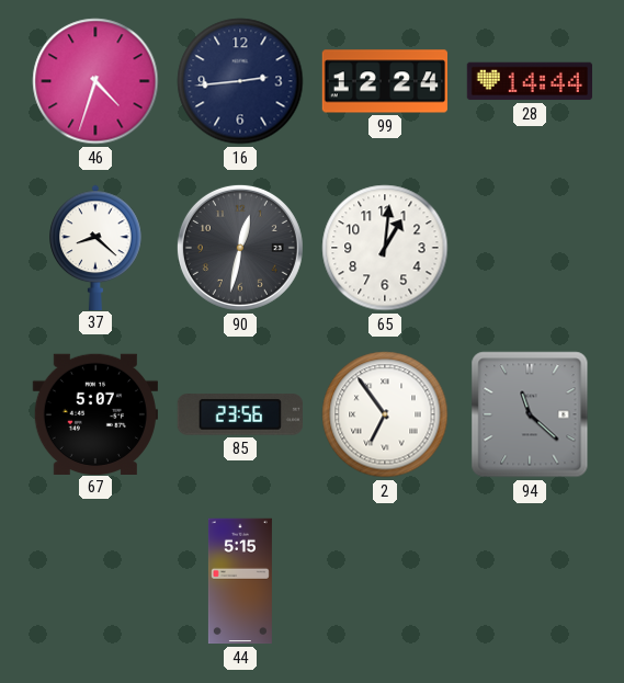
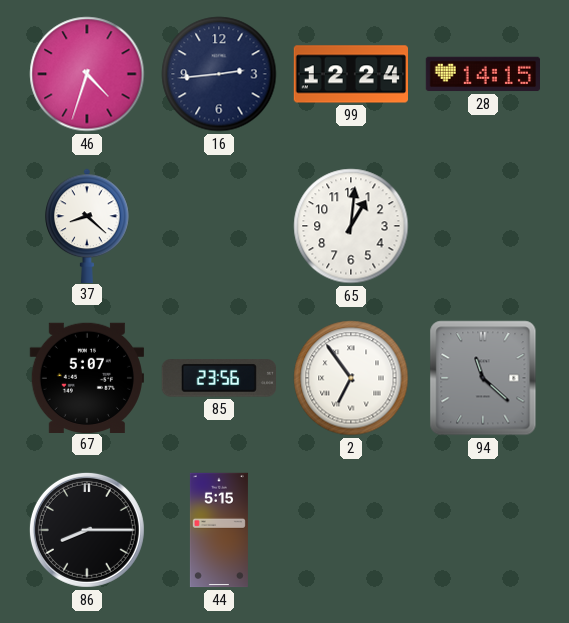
28: 14:44 -> 14:15
90: 12:32 -> none
86: none -> 8:15
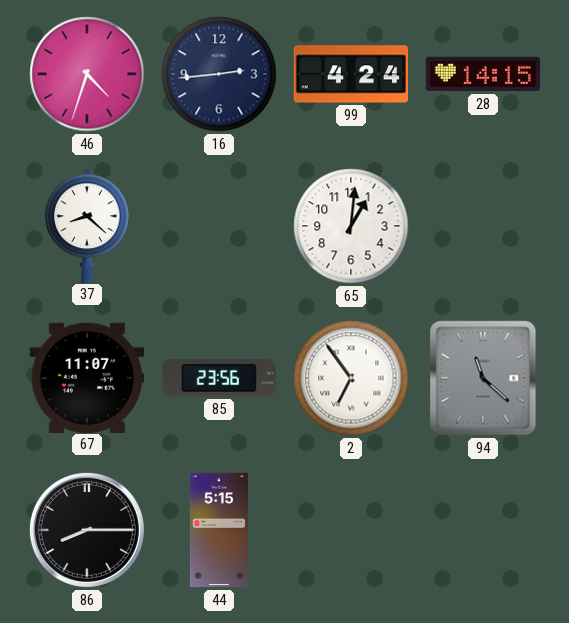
99: 12:24 -> 4:24
67: 5:07 -> 11:07
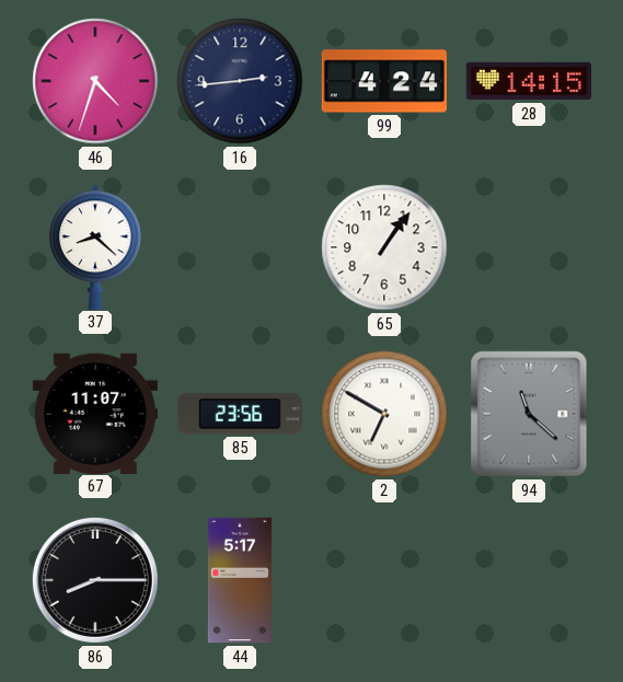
65: 1:01 -> 1:06
2: 6:54 -> 6:50
44: 5:15 -> 5:17
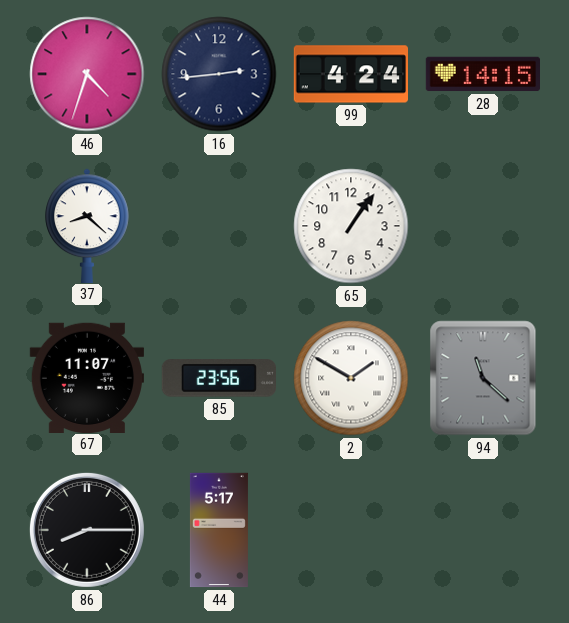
2: 6:50 -> 1:50
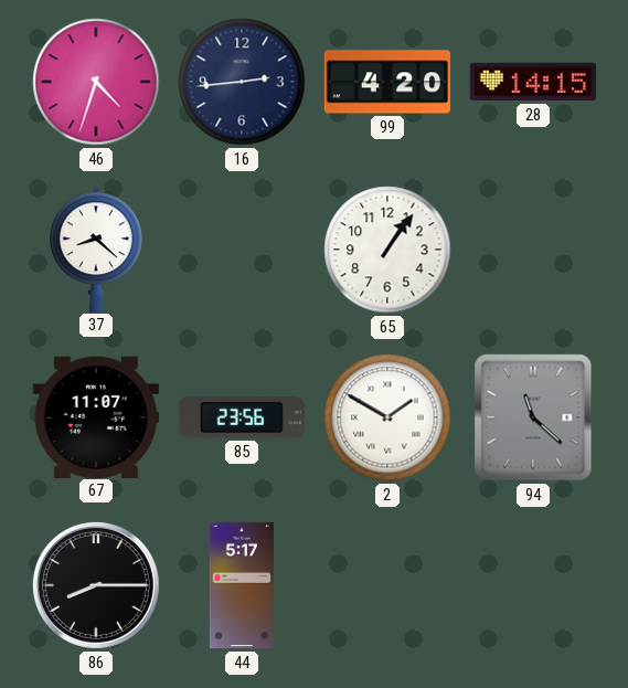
99: 4:24 -> 4:20
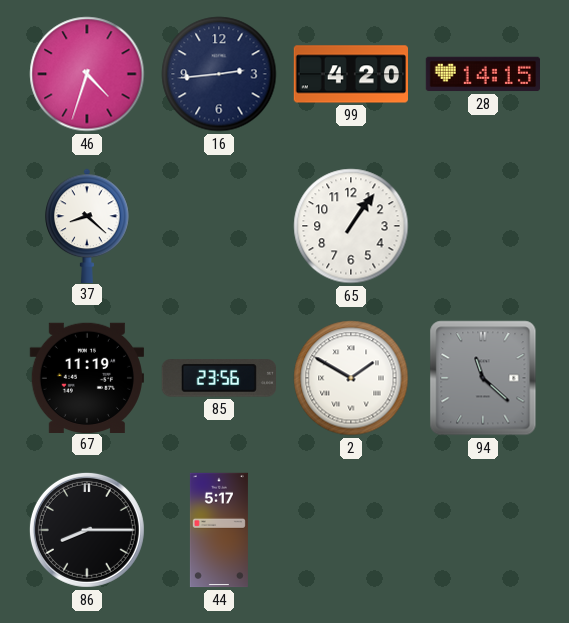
67: 11:07 -> 11:19
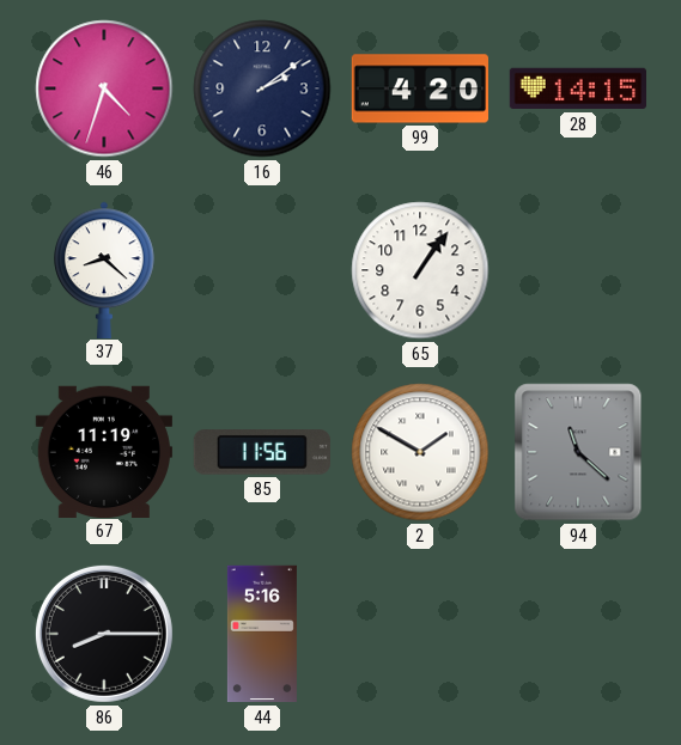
16: 2:44 -> 2:09
85: 23:56 -> 11:56
44: 5:17 -> 5:16
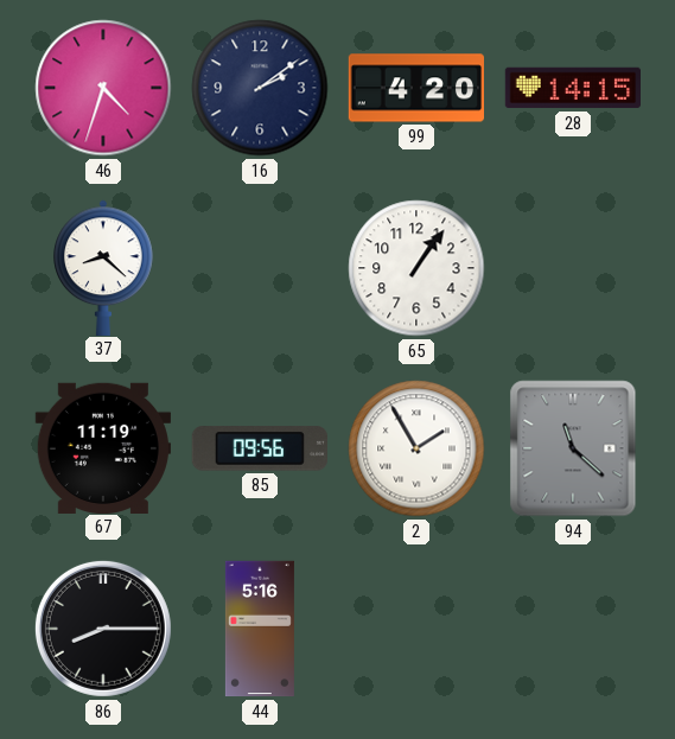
85: 11:56 -> 09:56
2: 1:50 -> 1:55
